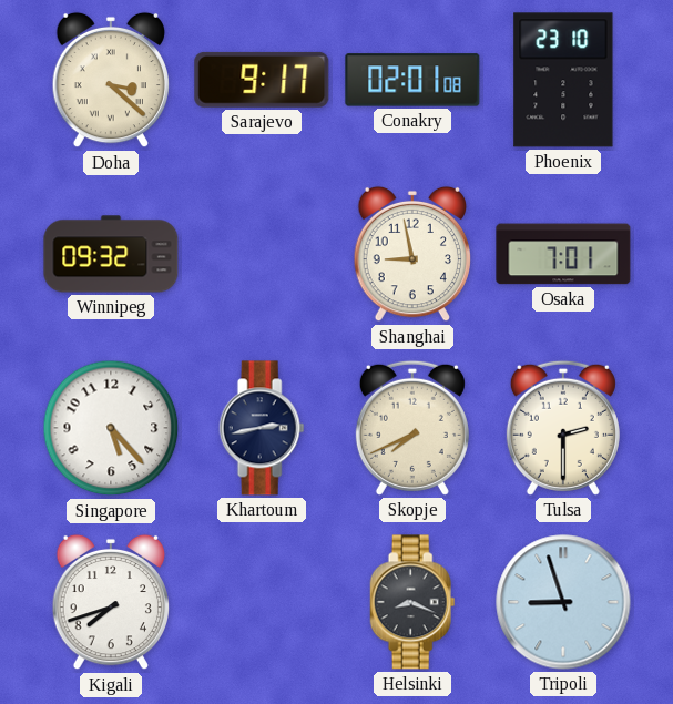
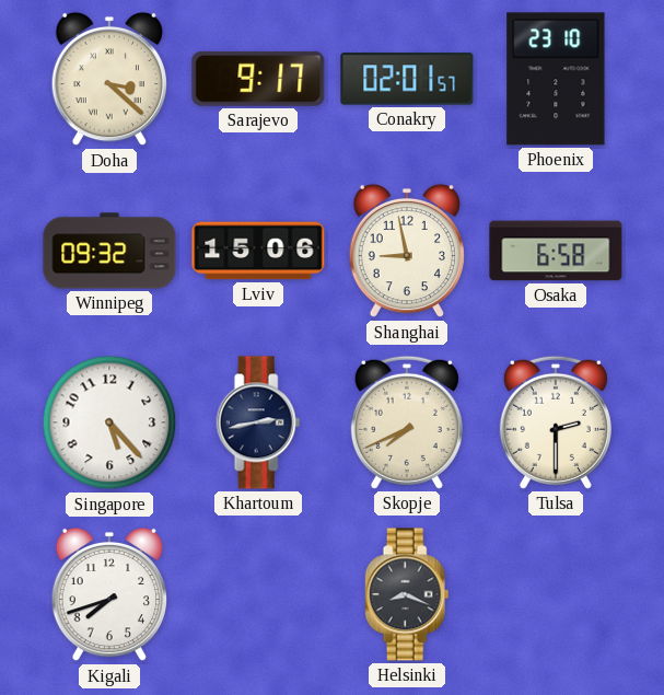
Conakry: 02:01:08 -> 02:01:57
Lviv: none -> 15:06
Osaka: 7:01 -> 6:58
Tripoli: 8:57 -> none
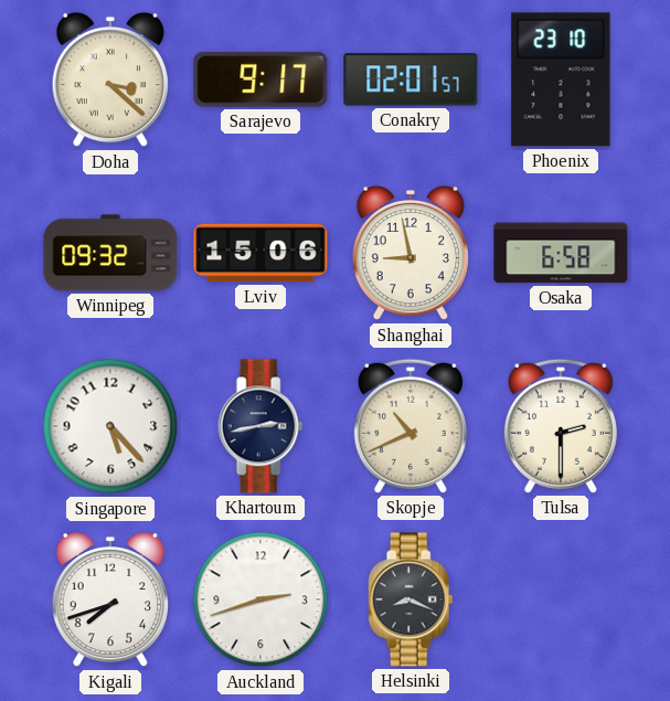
Skopje: 7:41 -> 10:41
Auckland: none -> 2:42
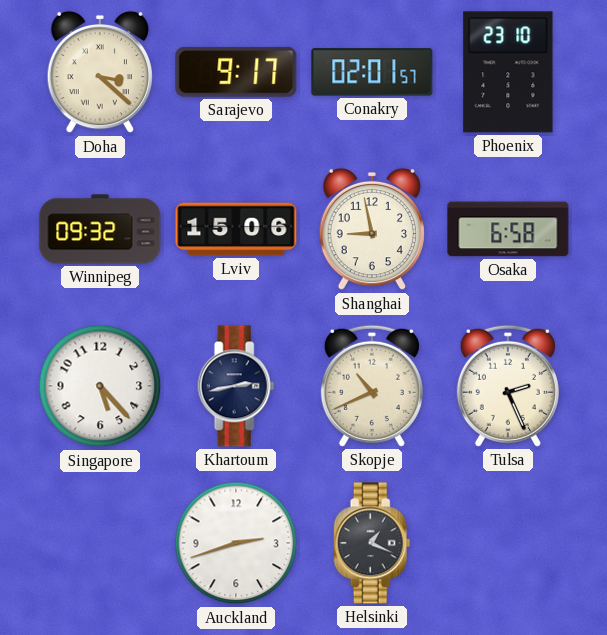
Tulsa: 2:30 -> 2:26
Kigali: 7:42 -> none
Helsinki: 8:19 -> 1:19
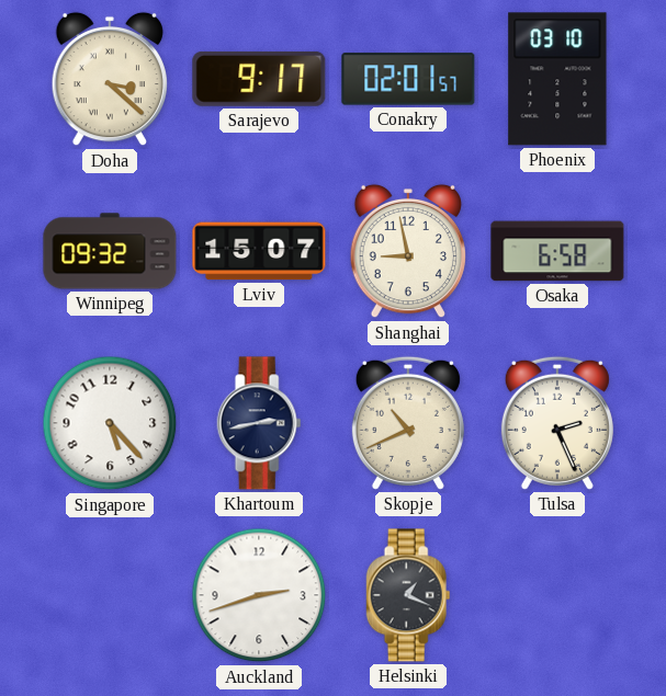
Phoenix: 23:10 -> 03:10
Lviv: 15:06 -> 15:07
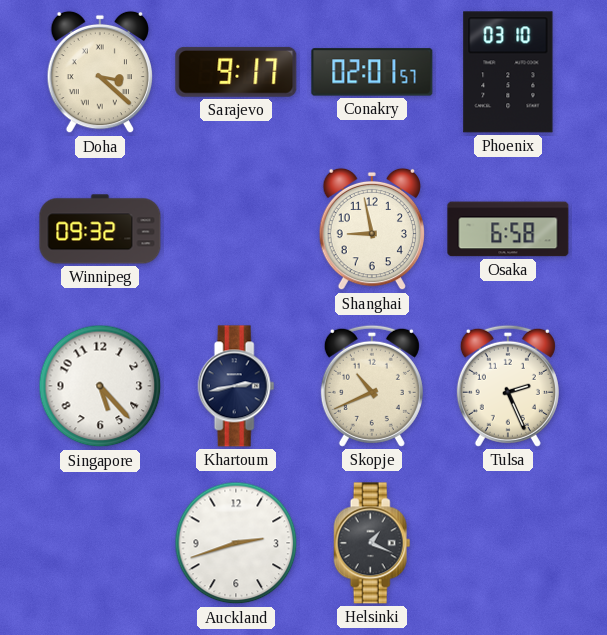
Lviv: 15:07 -> none
